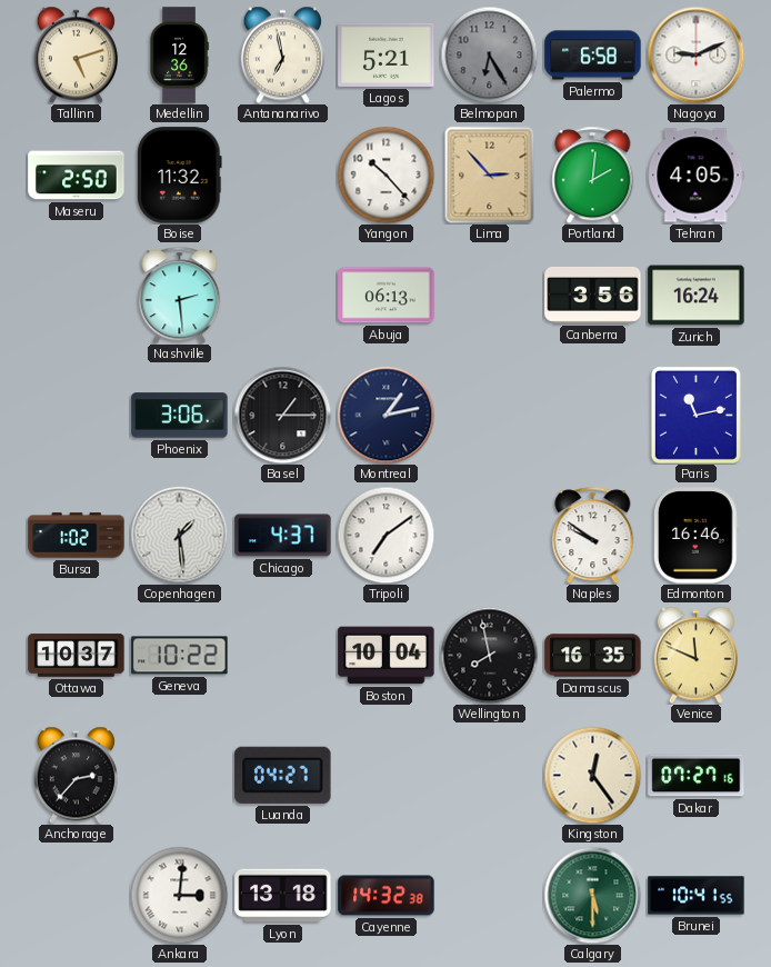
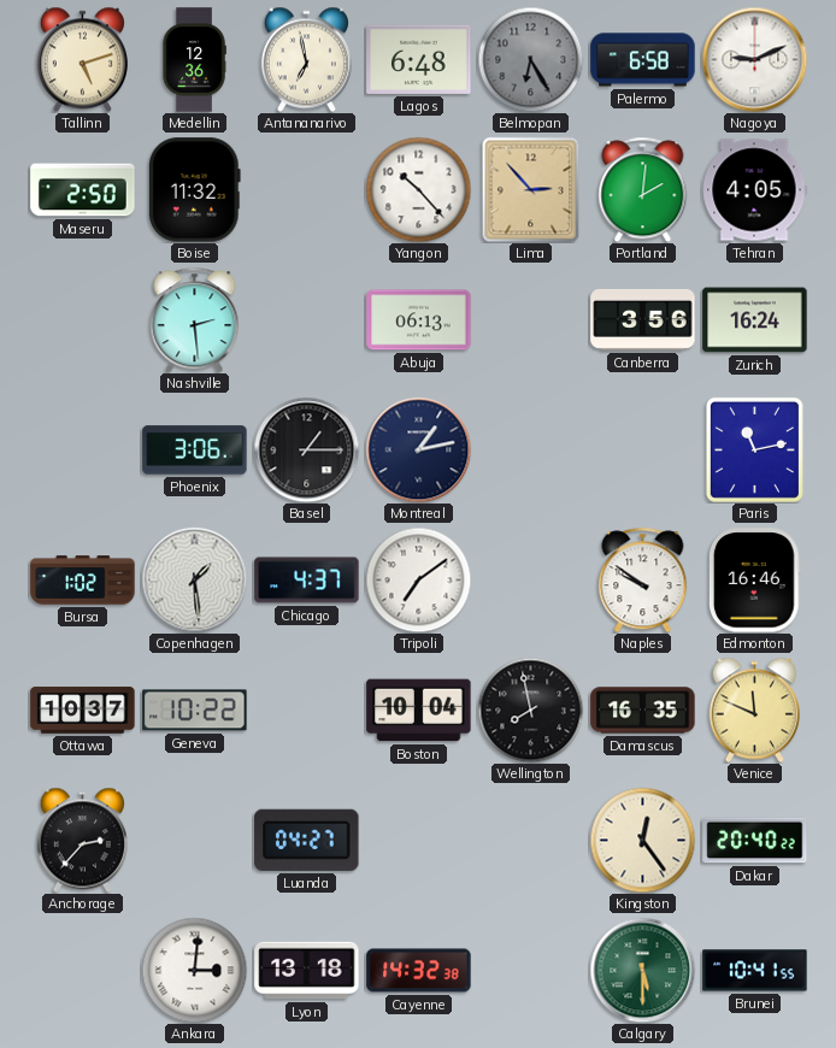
Lagos: 5:21 -> 6:48
Dakar: 07:27 -> 20:40
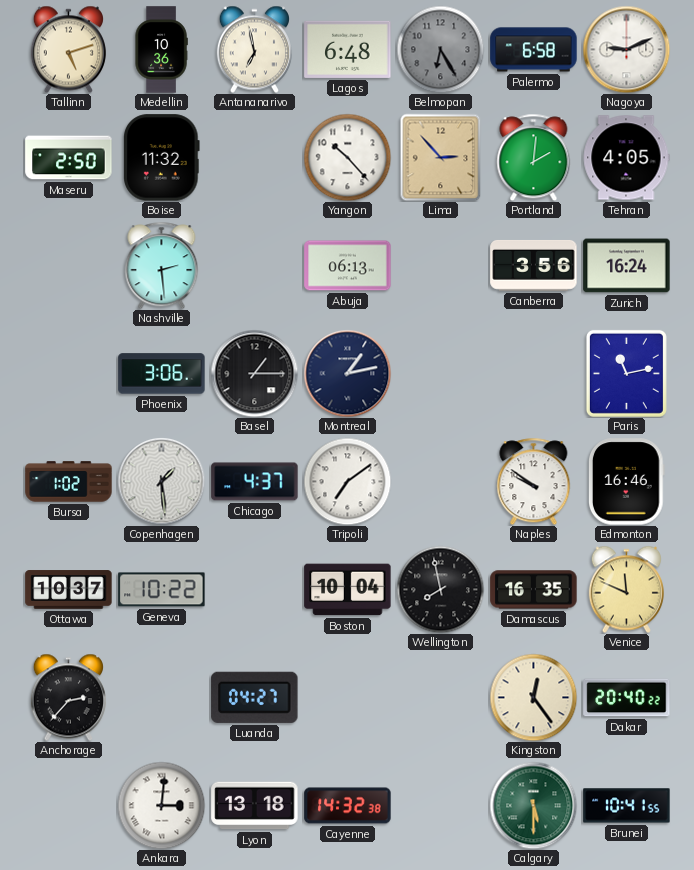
Medellin: 12:36 -> 10:36
